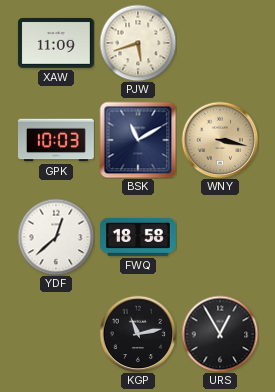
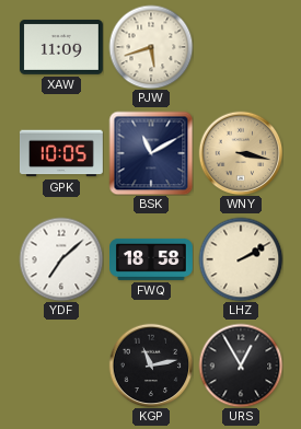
GPK: 10:03 -> 10:05
YDF: 12:38 -> 7:08
LHZ: none -> 2:10
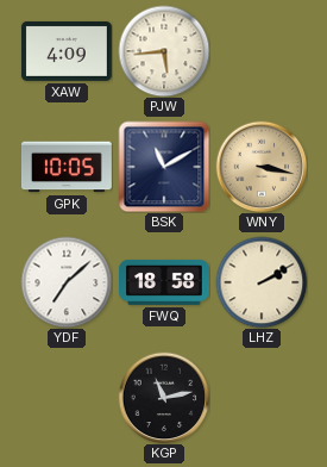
XAW: 11:09 -> 4:09
PJW: 5:42 -> 5:44
URS: 12:55 -> none
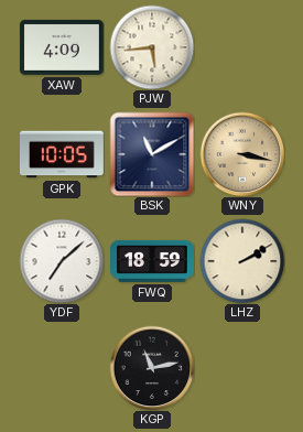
FWQ: 18:58 -> 18:59
